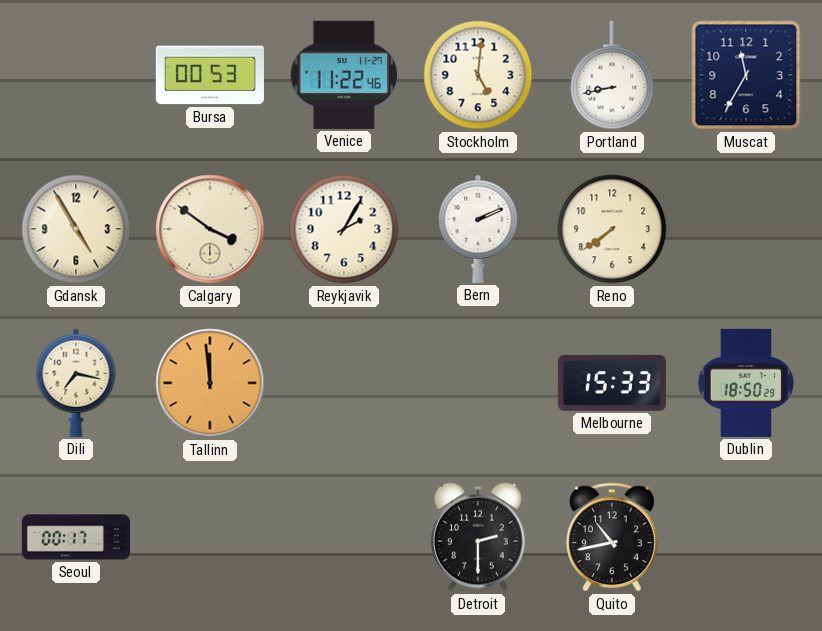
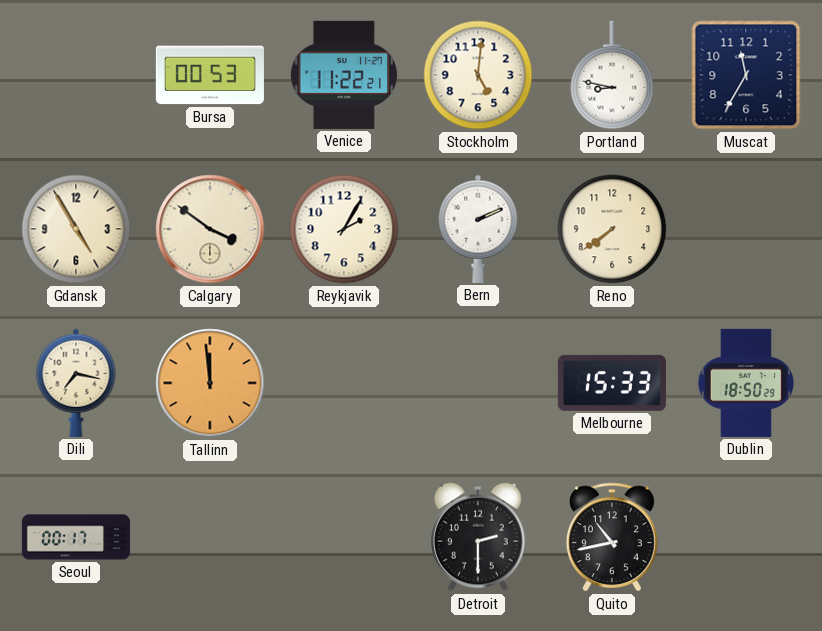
Venice: 11:22:46 -> 11:22:21
Portland: 8:43 -> 8:47
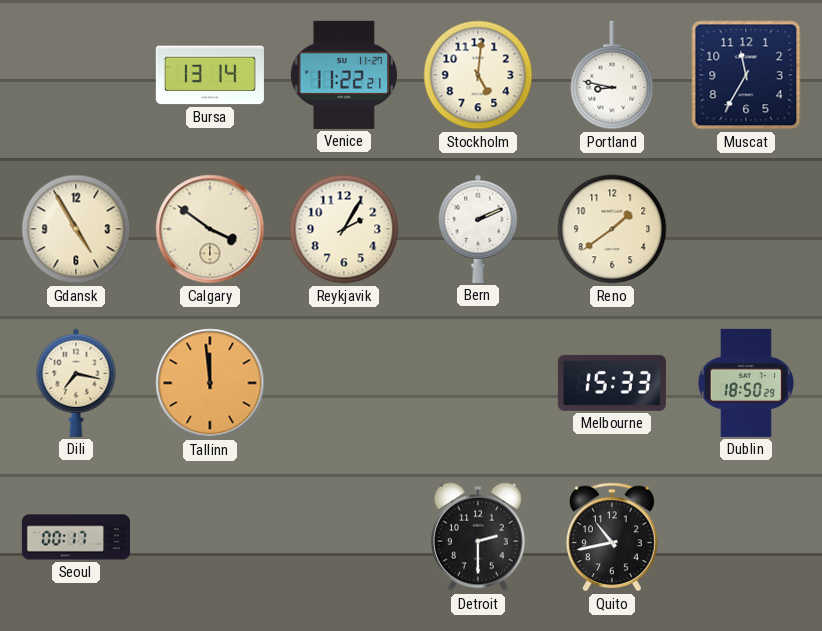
Bursa: 00:53 -> 13:14
Reno: 7:39 -> 1:39
